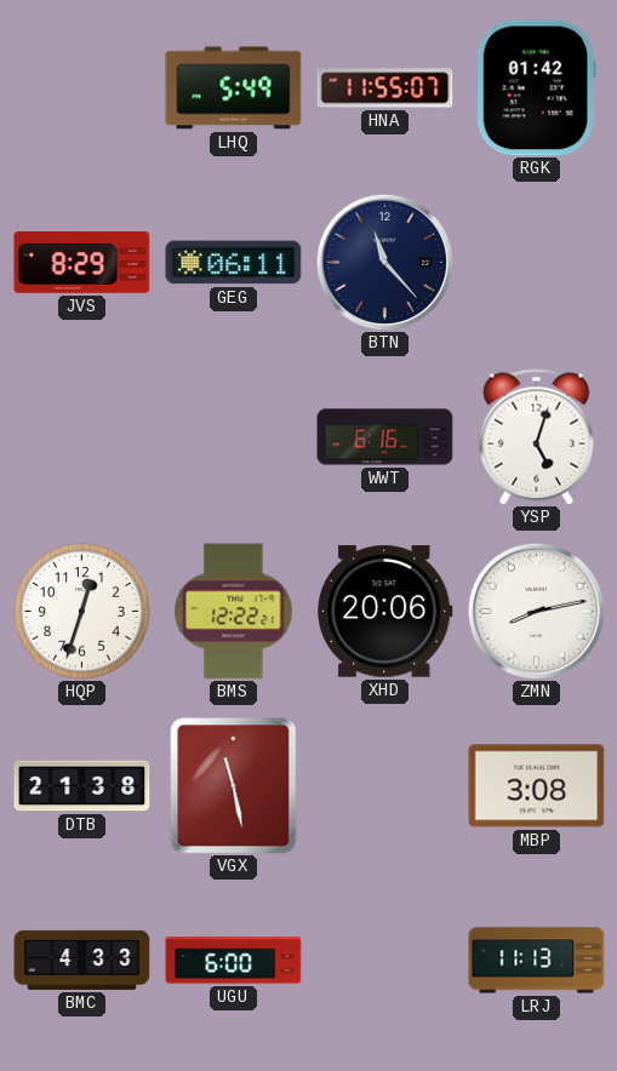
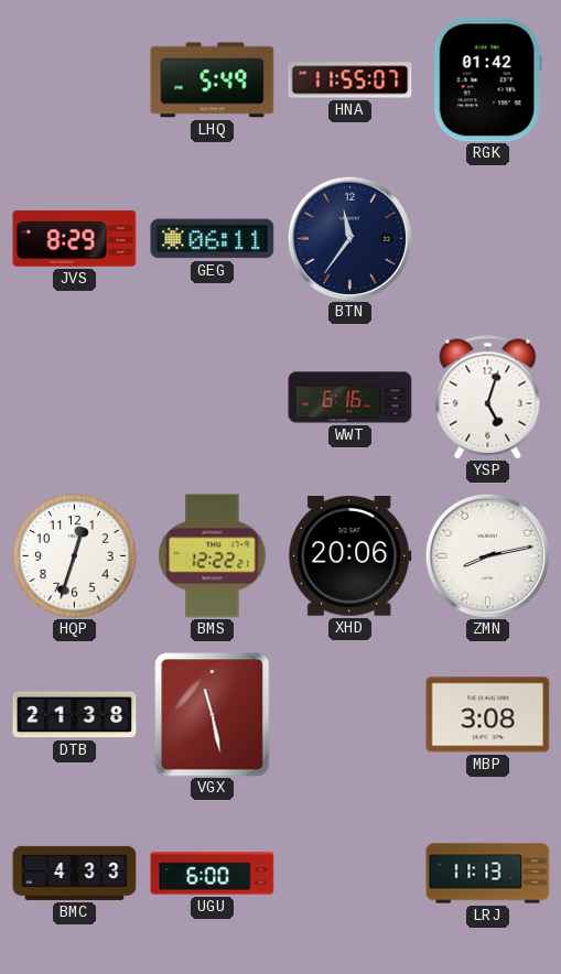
BTN: 11:23 -> 11:36
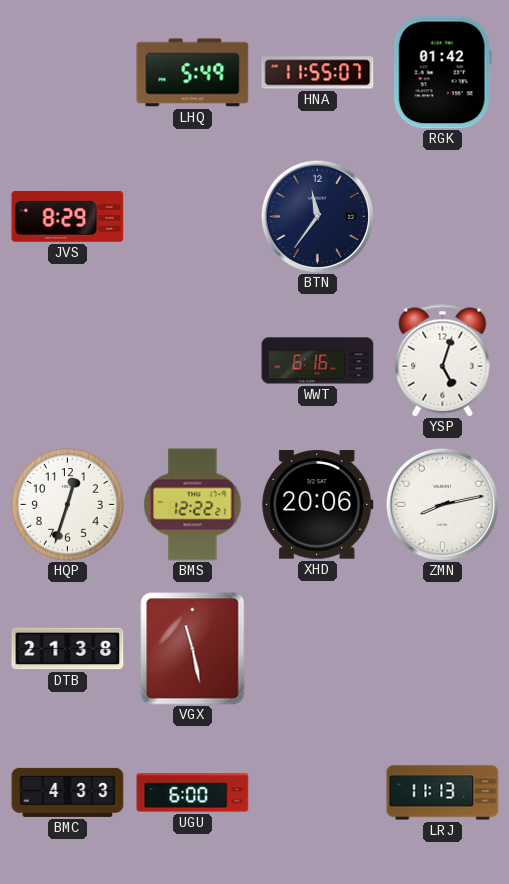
GEG: 06:11 -> none
MBP: 3:08 -> none
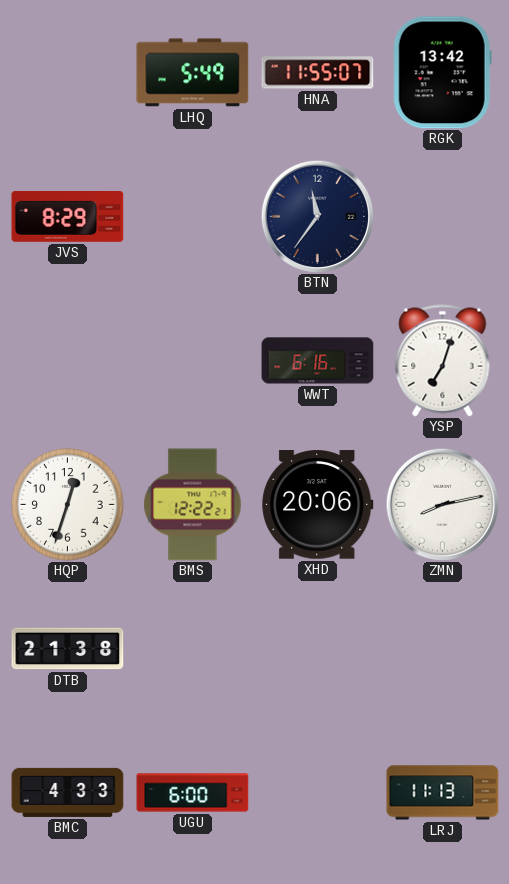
RGK: 01:42 -> 13:42
YSP: 5:03 -> 7:03
VGX: 11:28 -> none
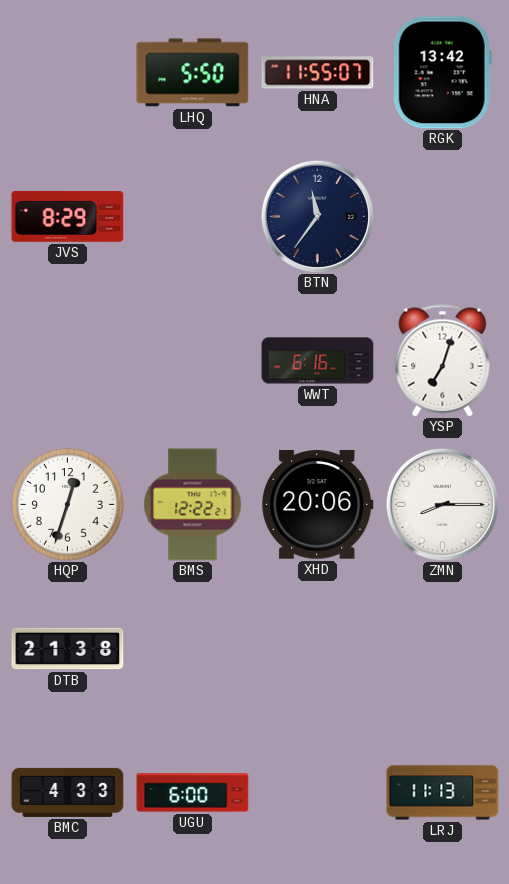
LHQ: 5:49 -> 5:50
ZMN: 8:13 -> 8:15
